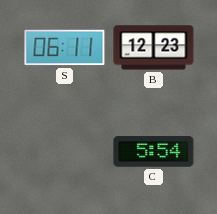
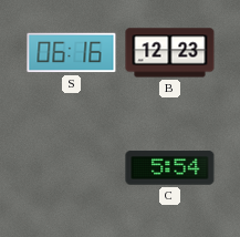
S: 06:11 -> 06:16
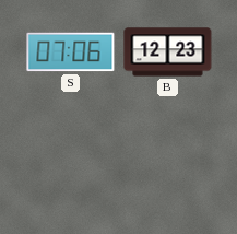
S: 06:16 -> 07:06
C: 5:54 -> none
